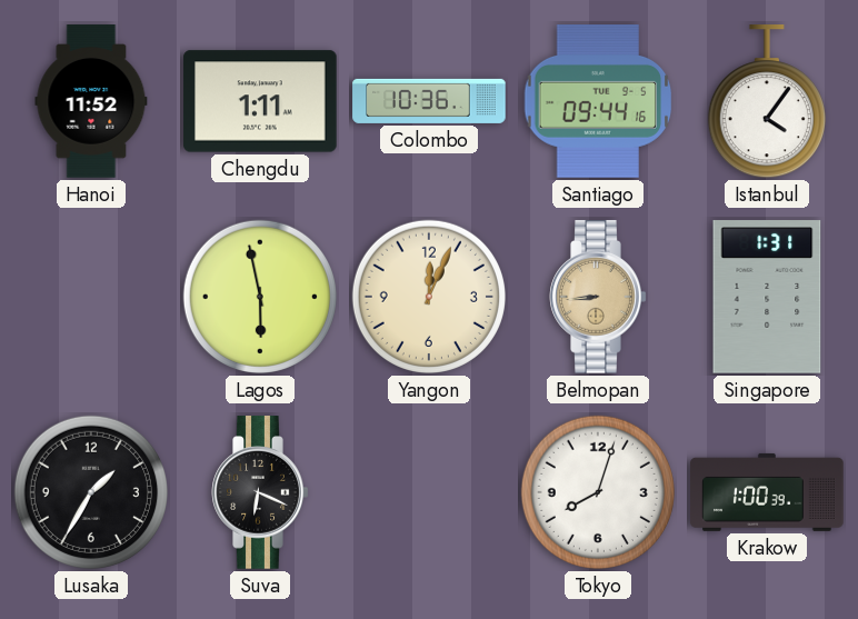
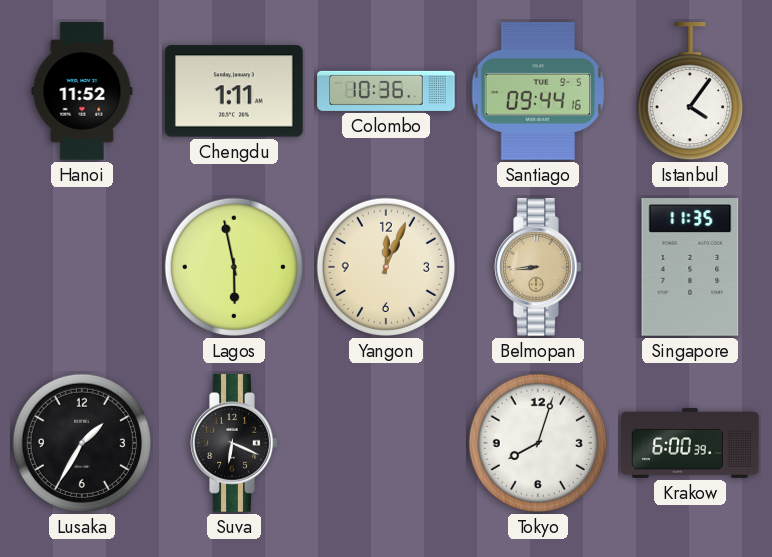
Singapore: 1:31 -> 11:35
Krakow: 1:00 -> 6:00
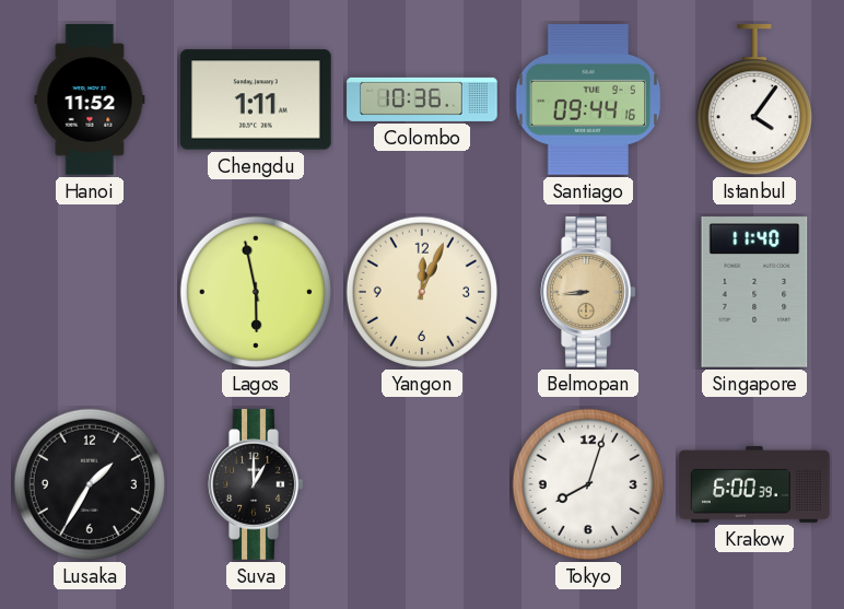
Singapore: 11:35 -> 11:40
Suva: 6:19 -> 1:00
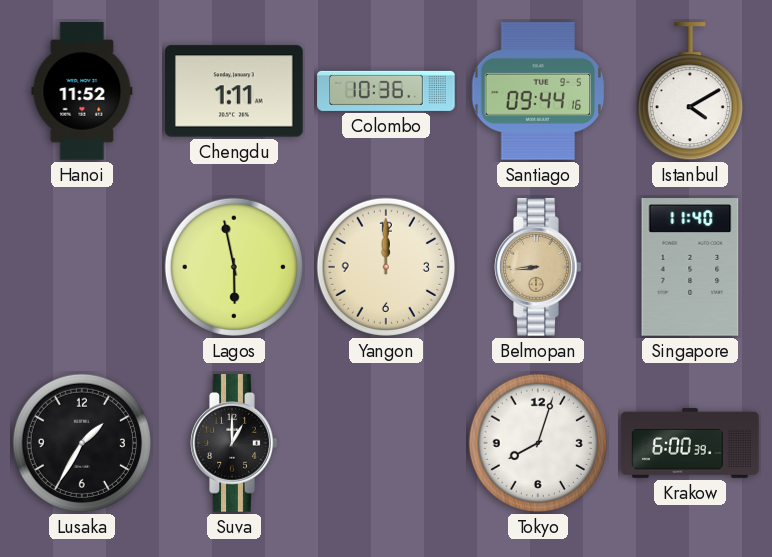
Istanbul: 4:06 -> 4:10
Yangon: 12:04 -> 12:00
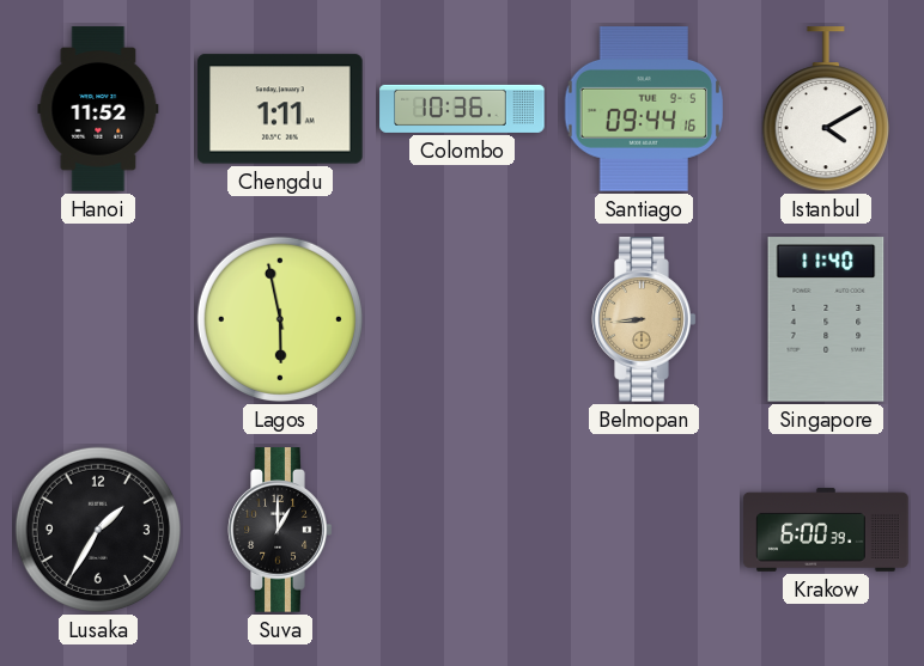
Yangon: 12:00 -> none
Tokyo: 8:03 -> none
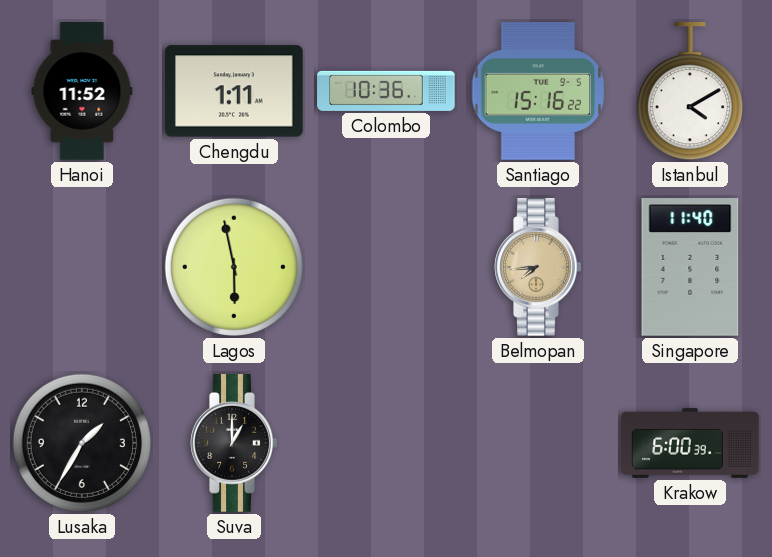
Santiago: 09:44 -> 15:16
Belmopan: 8:44 -> 7:44
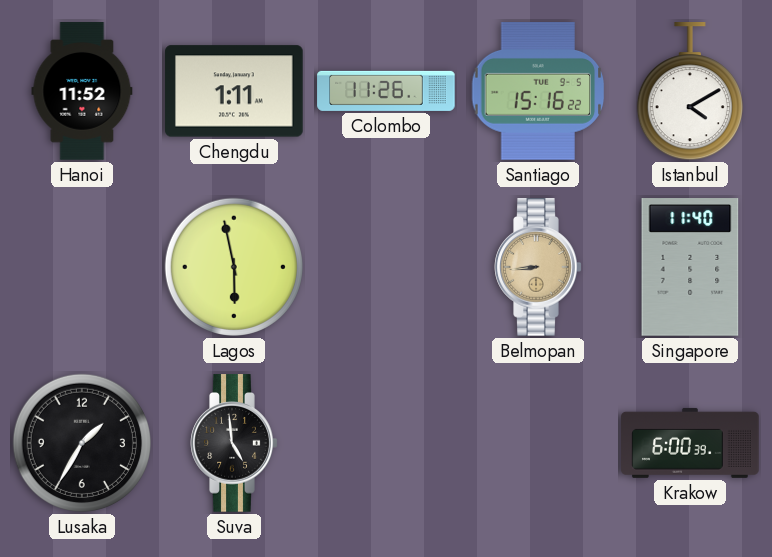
Colombo: 10:36 -> 11:26
Belmopan: 7:44 -> 8:44
Suva: 1:00 -> 4:59
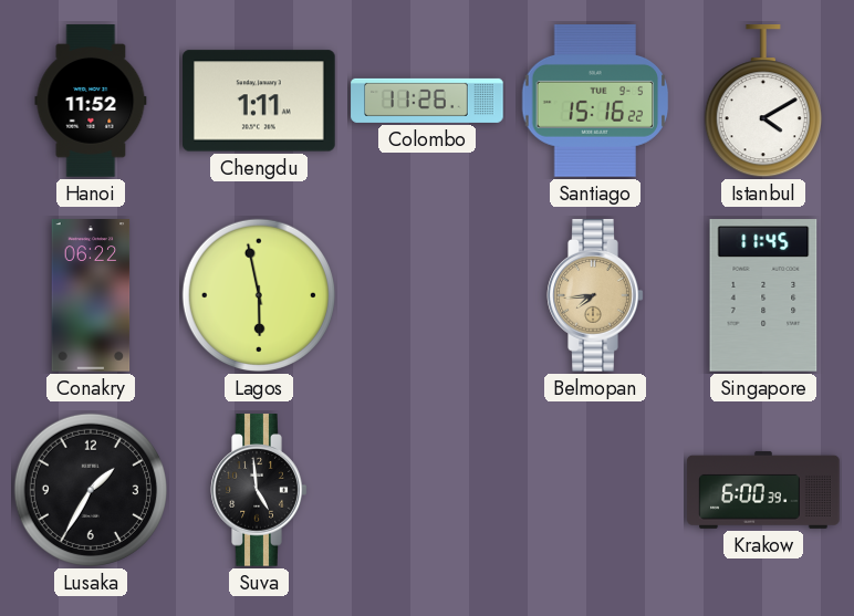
Conakry: none -> 06:22
Belmopan: 8:44 -> 7:44
Singapore: 11:40 -> 11:45
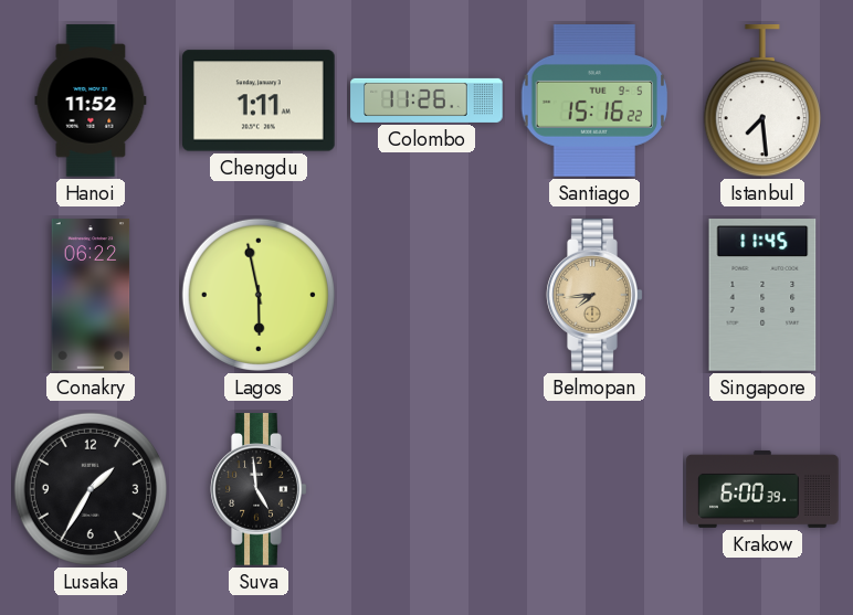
Istanbul: 4:10 -> 7:29
